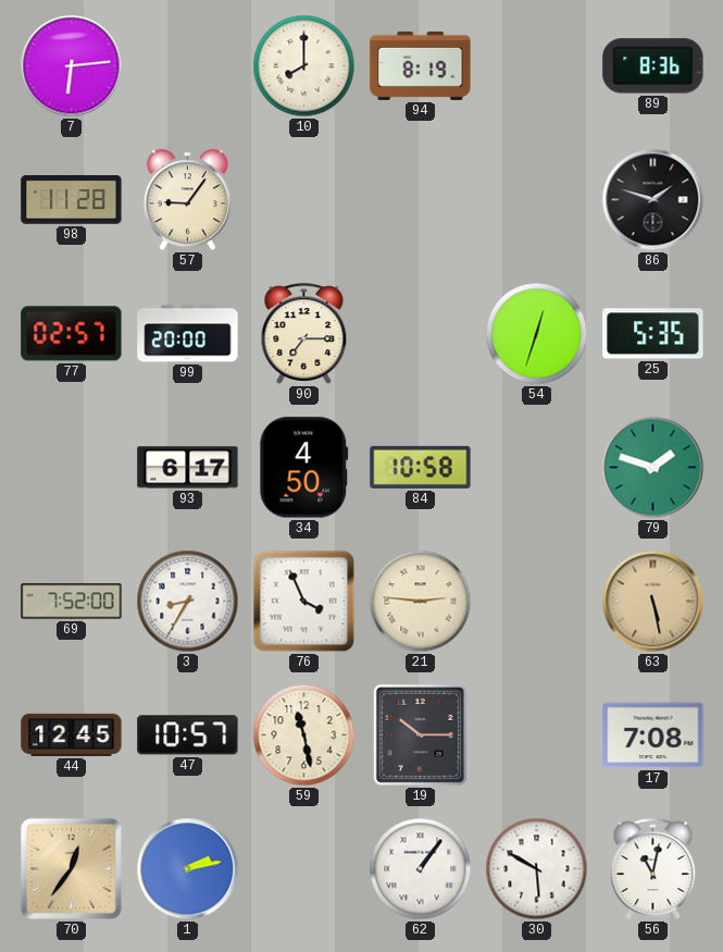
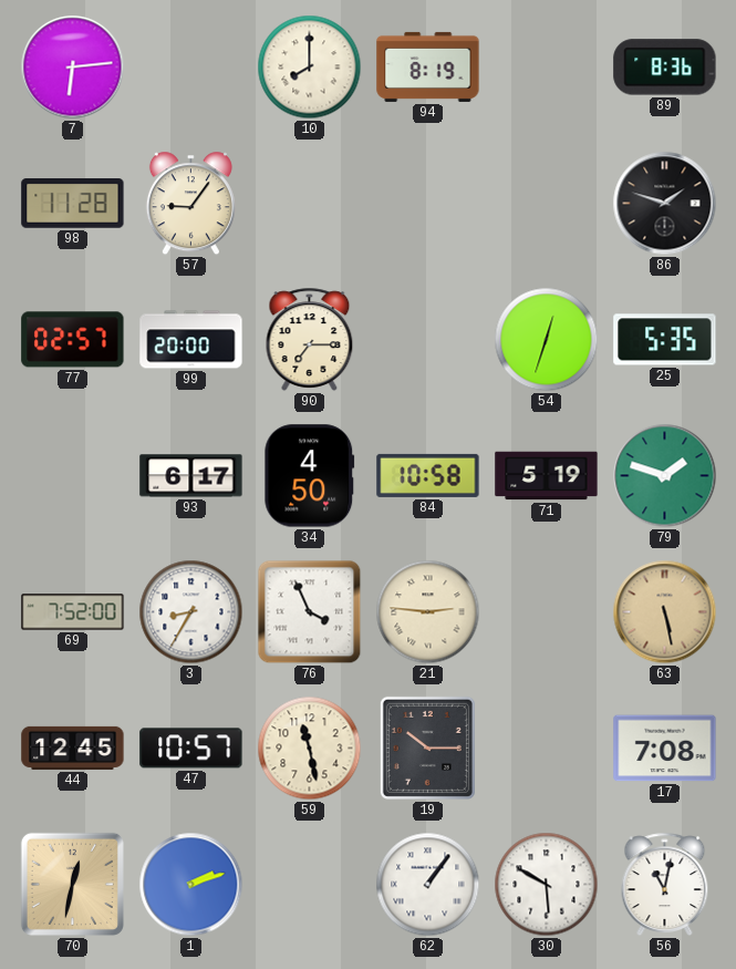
71: none -> 5:19
70: 12:36 -> 12:32
1: 2:13 -> 2:12
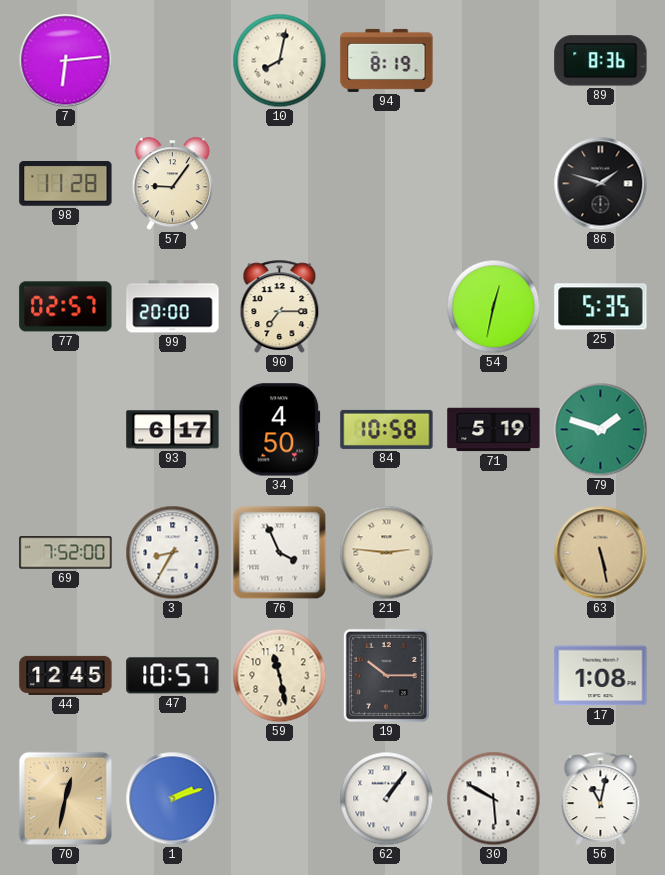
10: 8:00 -> 8:02
54: 12:33 -> 12:32
17: 7:08 -> 1:08
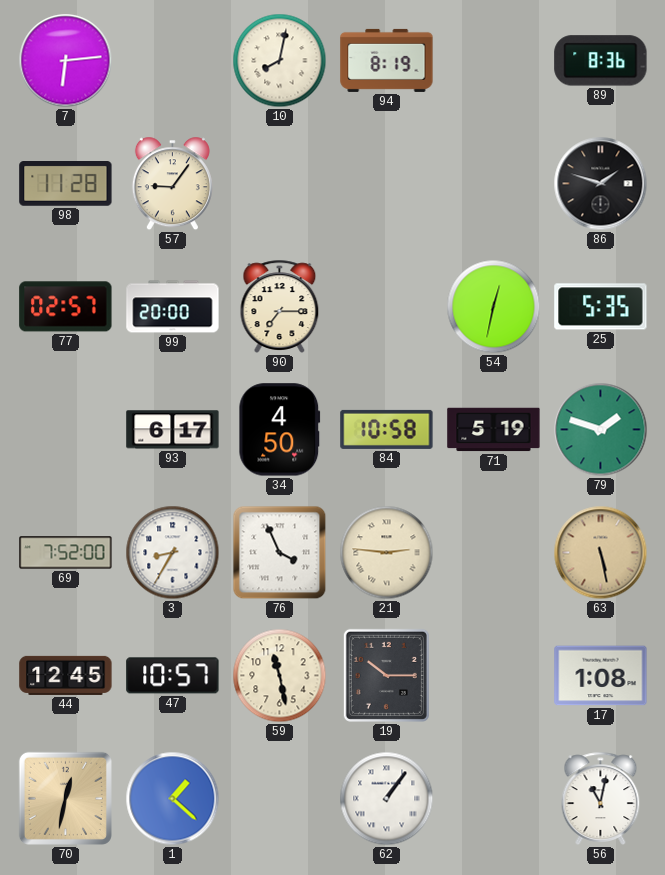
1: 2:12 -> 1:22
30: 5:50 -> none
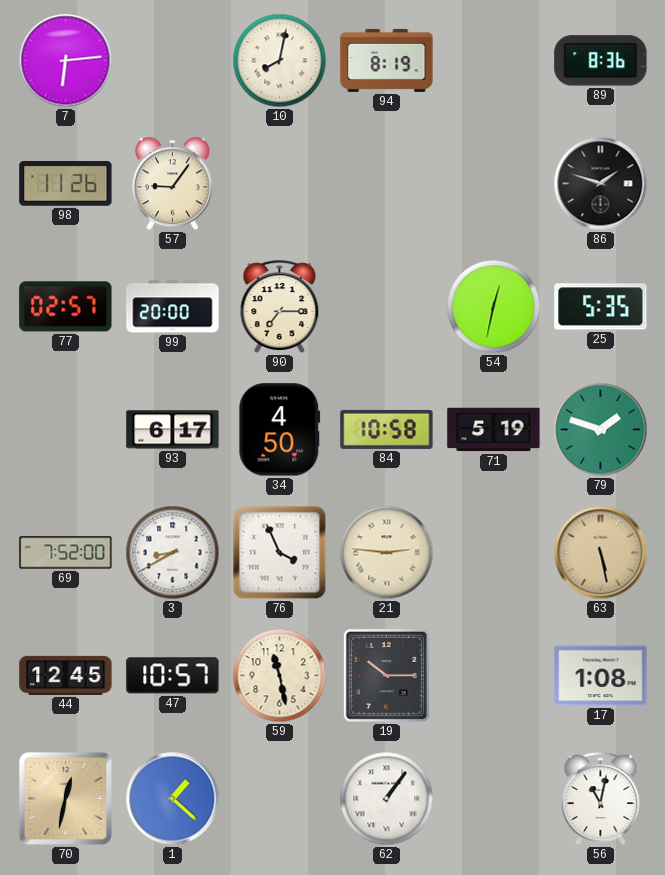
98: 11:28 -> 11:26
3: 8:35 -> 8:40
